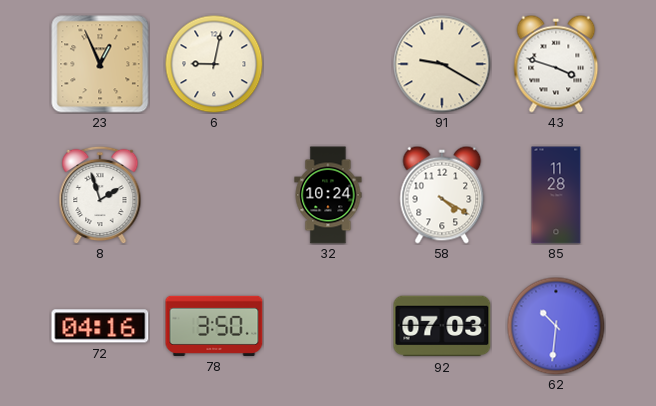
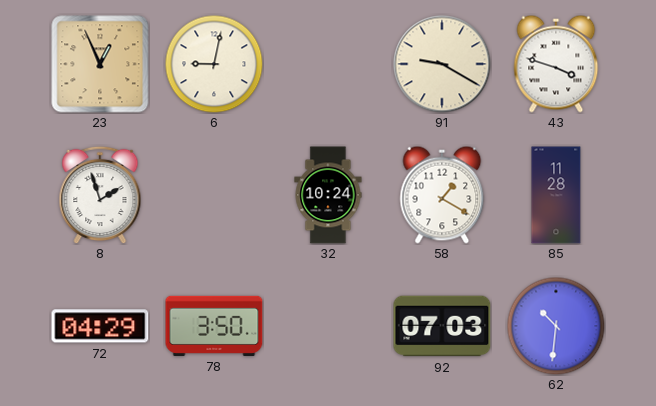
58: 4:20 -> 1:20
72: 04:16 -> 04:29
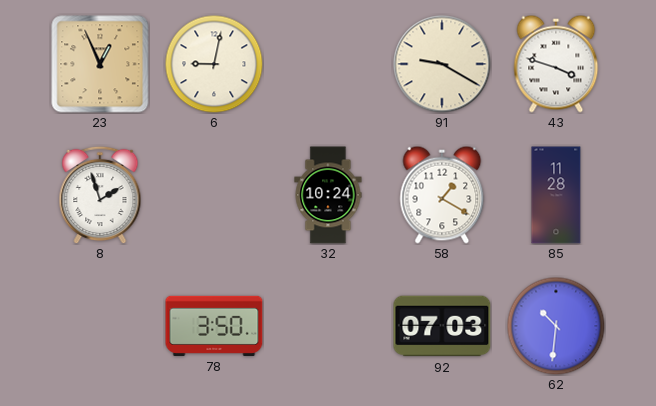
72: 04:29 -> none
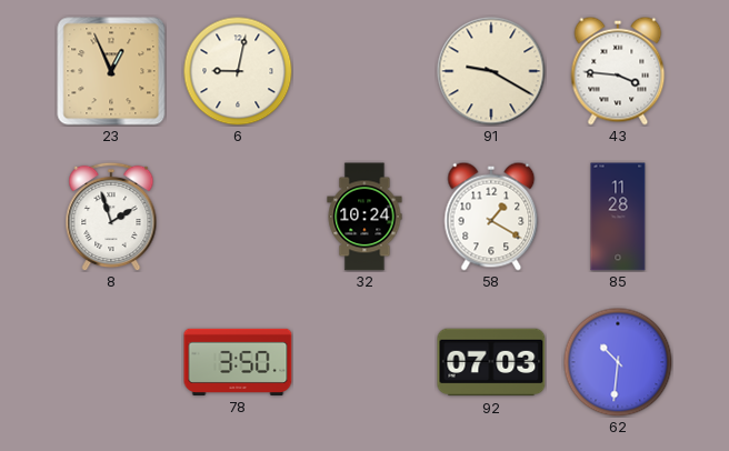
43: 3:48 -> 3:46
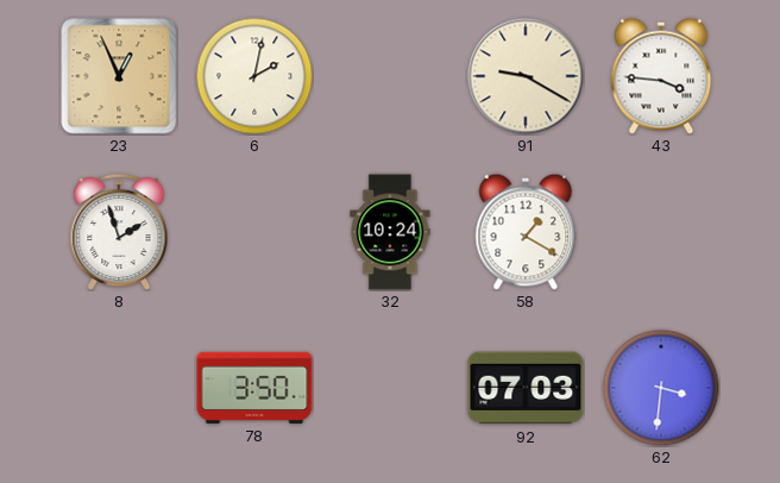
6: 9:02 -> 2:02
85: 11:28 -> none
62: 10:31 -> 3:31
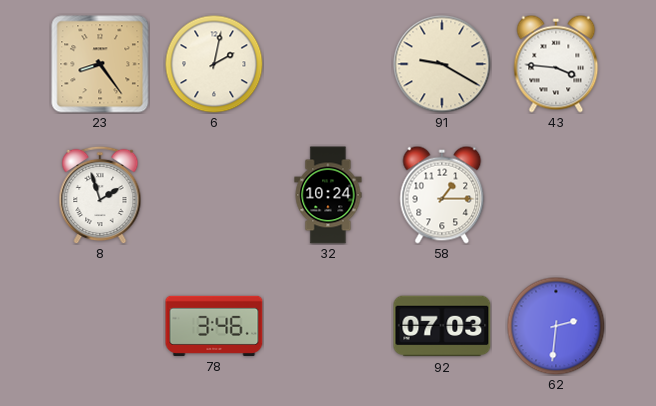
23: 12:56 -> 8:24
58: 1:20 -> 1:15
78: 3:50 -> 3:46
62: 3:31 -> 2:31
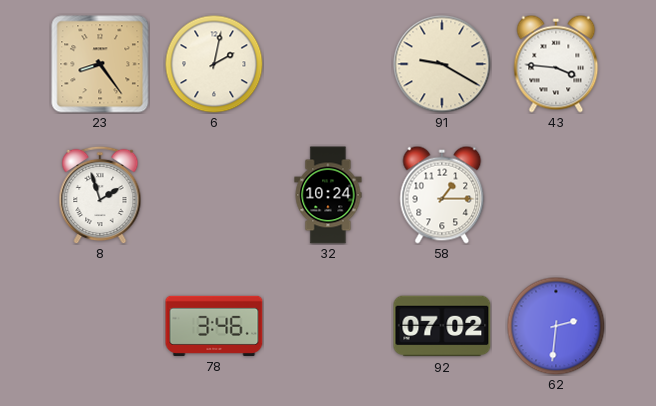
92: 07:03 -> 07:02
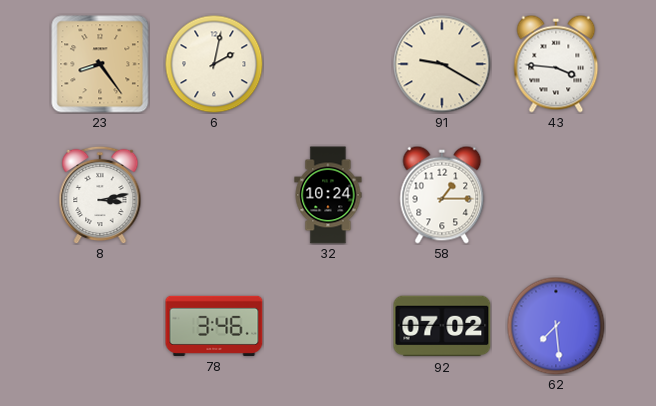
8: 1:57 -> 3:13
62: 2:31 -> 7:29
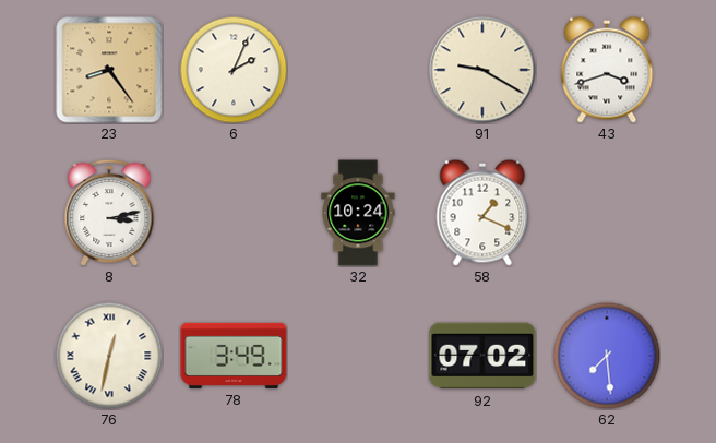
6: 2:02 -> 2:04
43: 3:46 -> 3:42
58: 1:15 -> 1:19
76: none -> 12:32
78: 3:46 -> 3:49
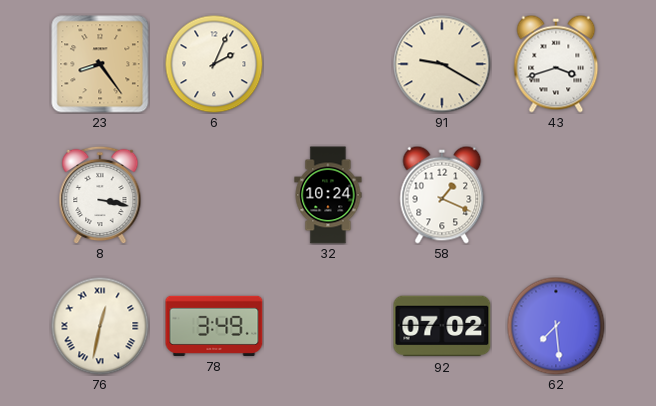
8: 3:13 -> 3:17
